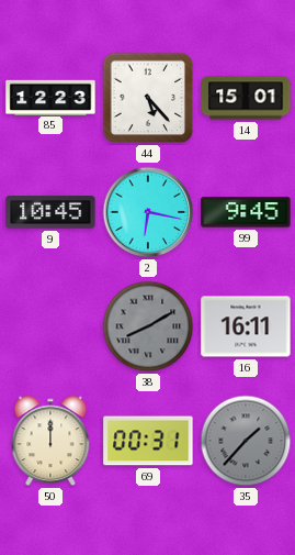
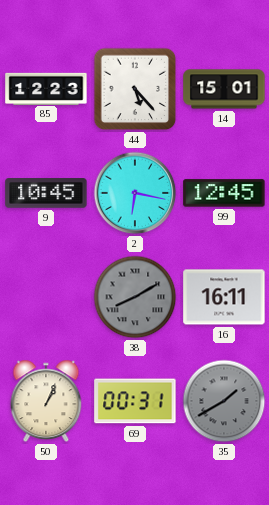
99: 9:45 -> 12:45
50: 12:00 -> 1:04
35: 1:37 -> 1:40
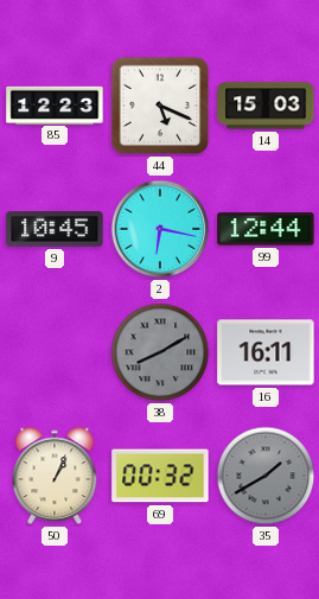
44: 5:23 -> 5:19
14: 15:01 -> 15:03
99: 12:45 -> 12:44
69: 00:31 -> 00:32
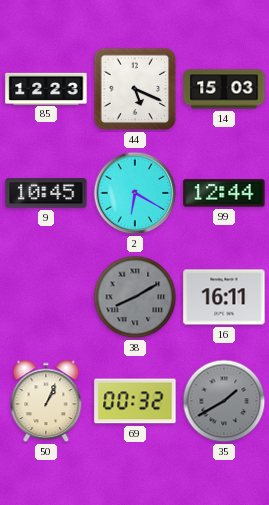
2: 6:17 -> 6:20
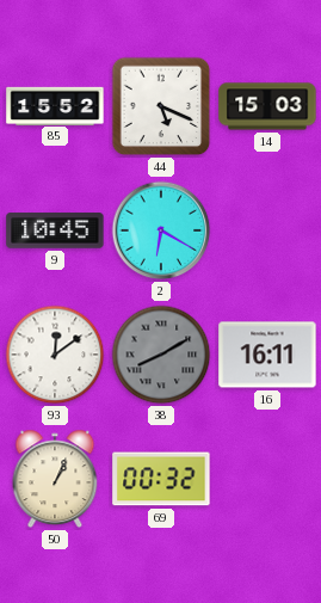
85: 12:23 -> 15:52
99: 12:44 -> none
93: none -> 12:09
35: 1:40 -> none
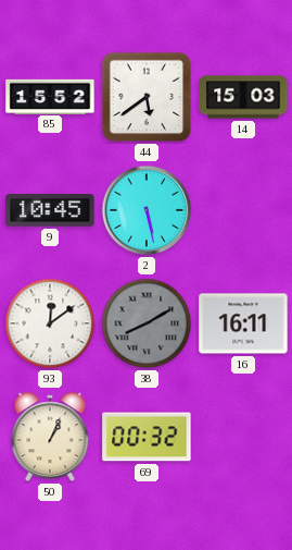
44: 5:19 -> 5:39
2: 6:20 -> 5:28
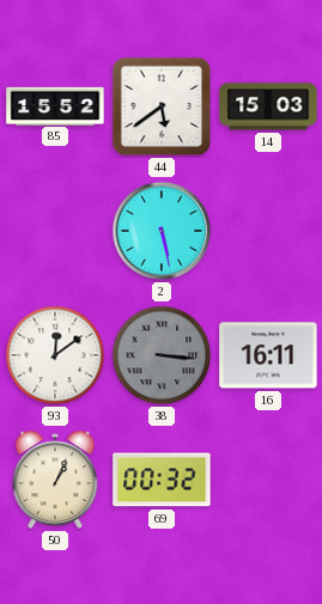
9: 10:45 -> none
38: 8:10 -> 3:16
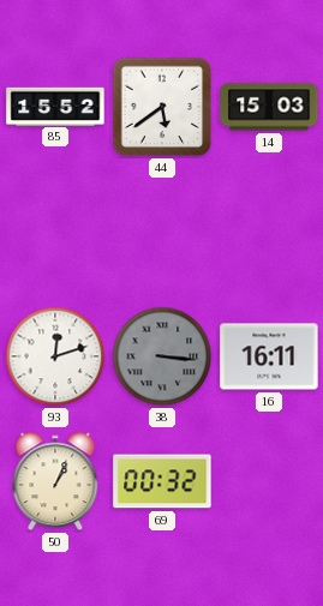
2: 5:28 -> none
93: 12:09 -> 12:12
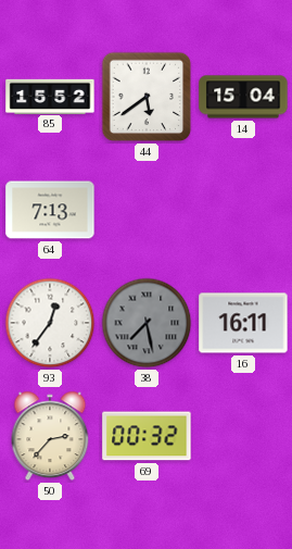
14: 15:03 -> 15:04
64: none -> 7:13
93: 12:12 -> 12:36
38: 3:16 -> 7:28
50: 1:04 -> 2:37
